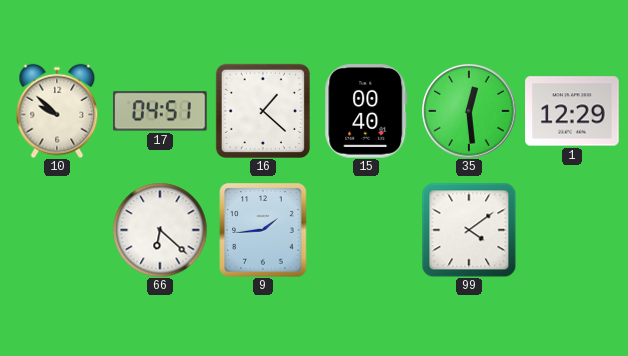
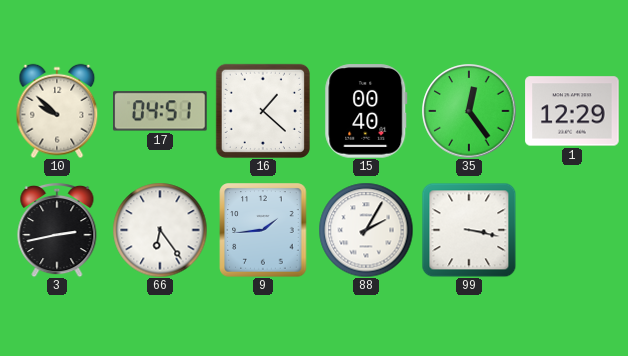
35: 12:29 -> 12:24
3: none -> 2:43
66: 6:22 -> 6:24
88: none -> 2:05
99: 4:09 -> 3:17
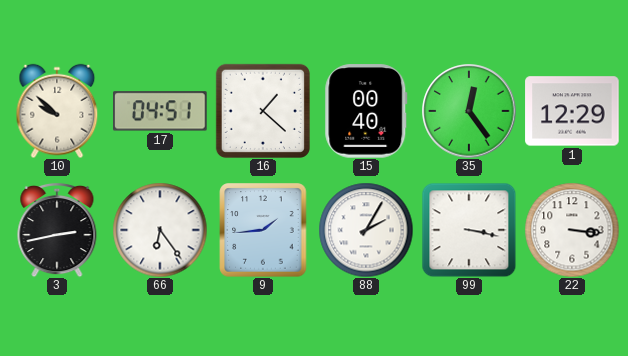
22: none -> 3:16
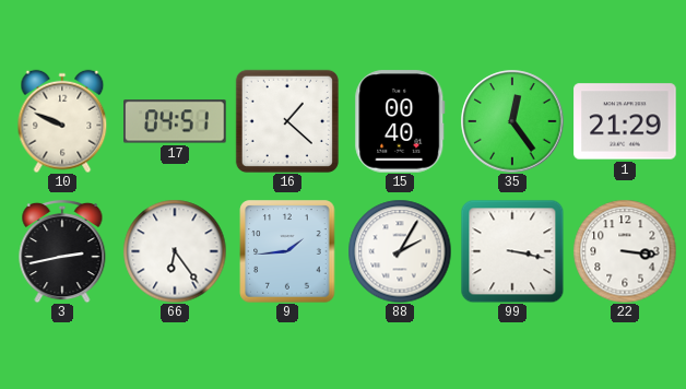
10: 9:52 -> 9:49
1: 12:29 -> 21:29
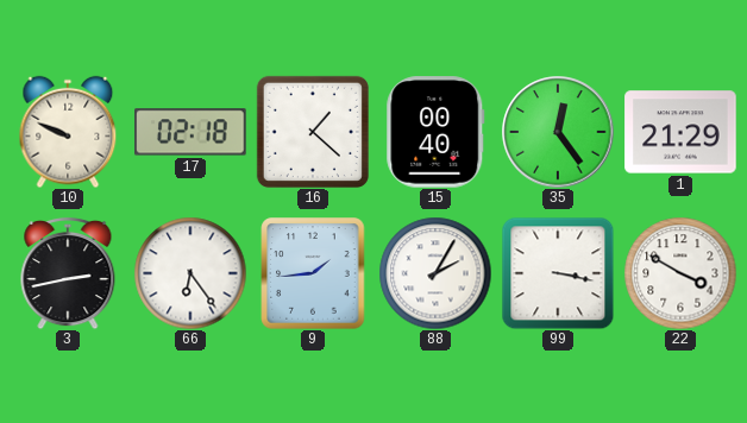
17: 04:51 -> 02:18
22: 3:16 -> 3:50
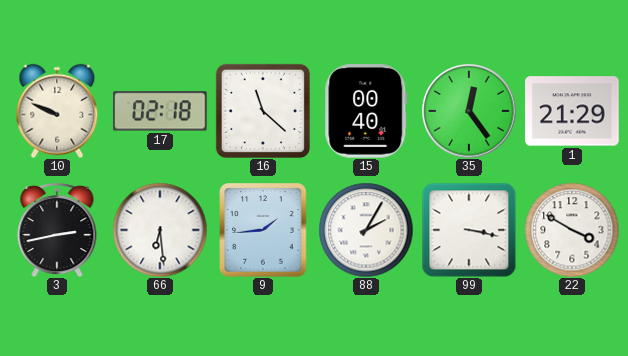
16: 1:22 -> 11:22
66: 6:24 -> 6:29
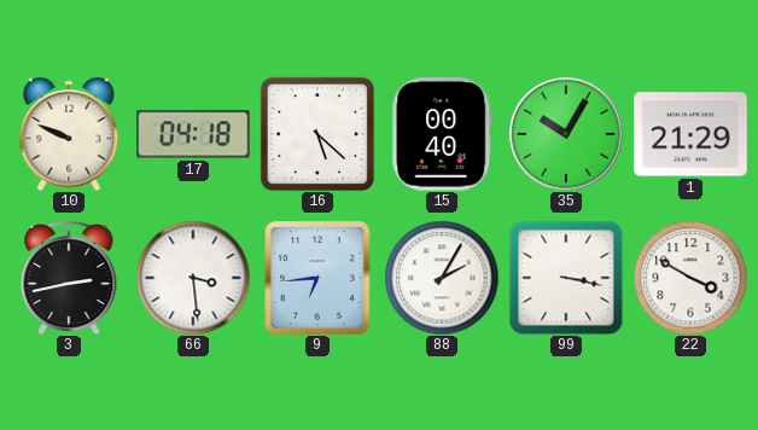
17: 02:18 -> 04:18
16: 11:22 -> 5:22
35: 12:24 -> 10:05
66: 6:29 -> 3:29
9: 1:44 -> 6:44
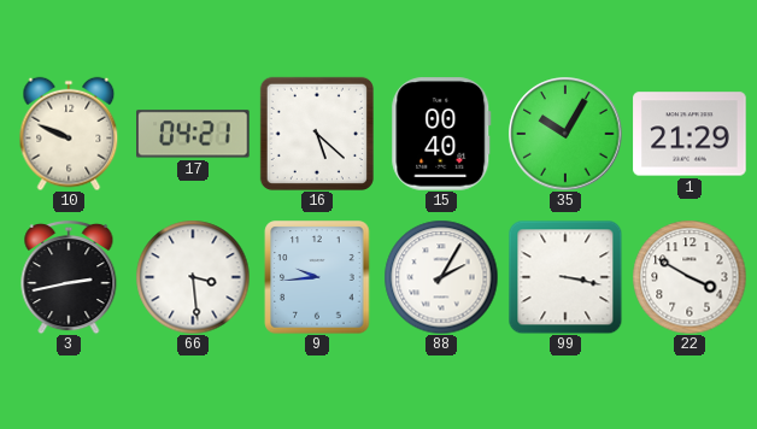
17: 04:18 -> 04:21
9: 6:44 -> 9:44
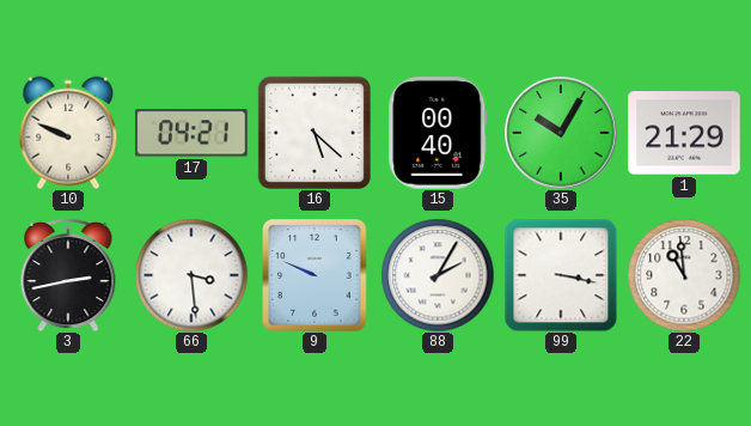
9: 9:44 -> 9:49
22: 3:50 -> 10:59
